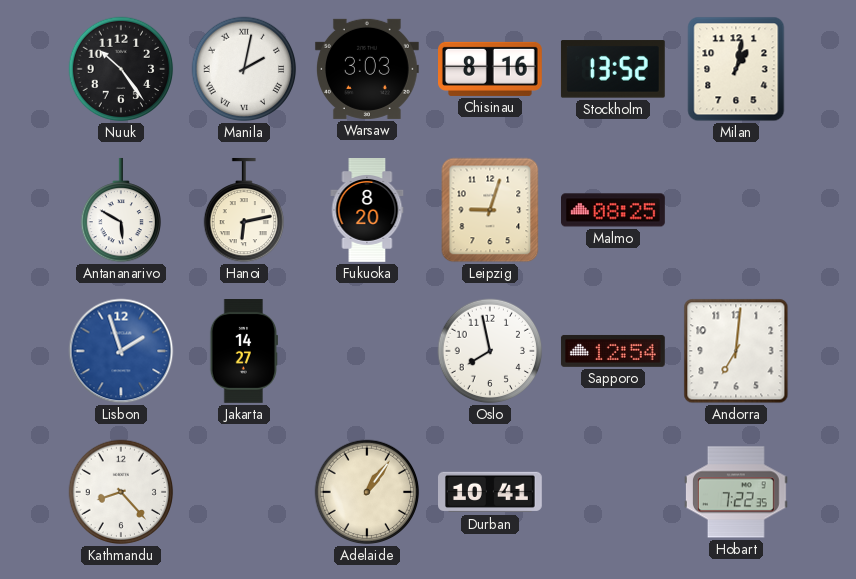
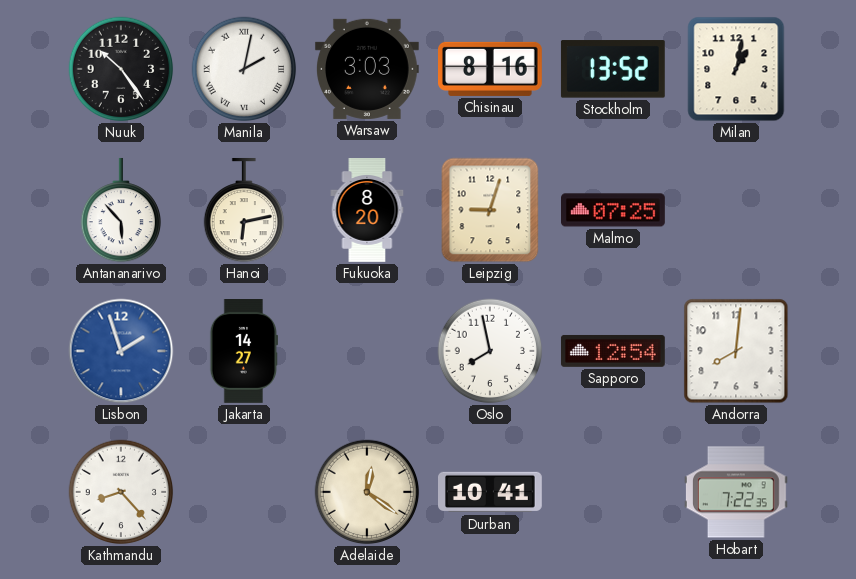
Antananarivo: 5:50 -> 5:53
Malmo: 08:25 -> 07:25
Andorra: 7:01 -> 8:01
Adelaide: 1:06 -> 12:21
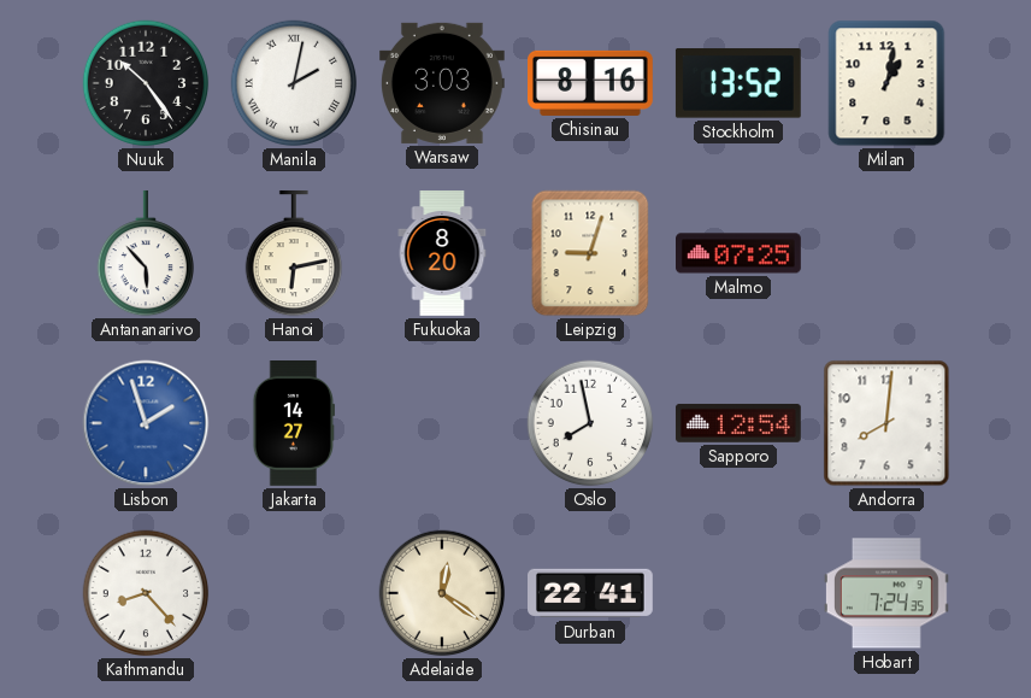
Durban: 10:41 -> 22:41
Hobart: 7:22 -> 7:24
